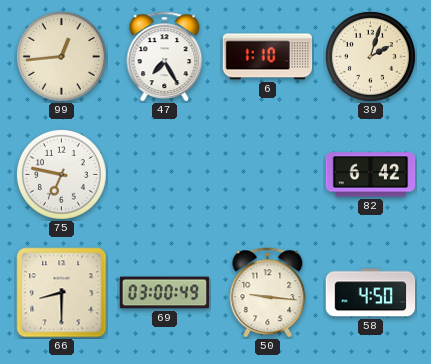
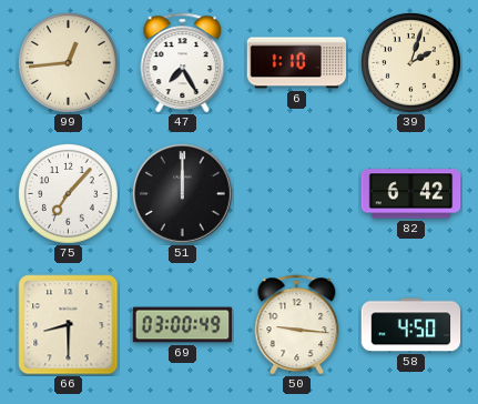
75: 6:47 -> 7:07
51: none -> 12:00
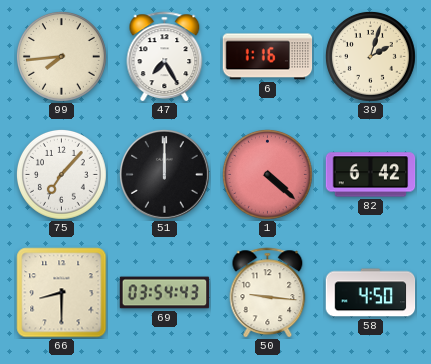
99: 12:44 -> 7:44
6: 1:10 -> 1:16
1: none -> 4:22
69: 03:00 -> 03:54
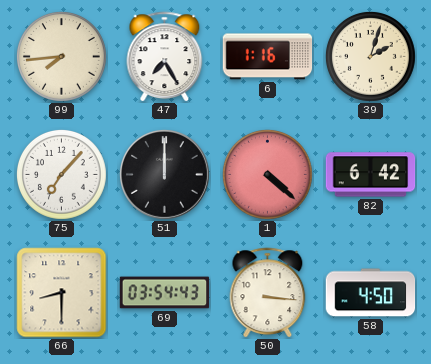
50: 9:16 -> 3:16
